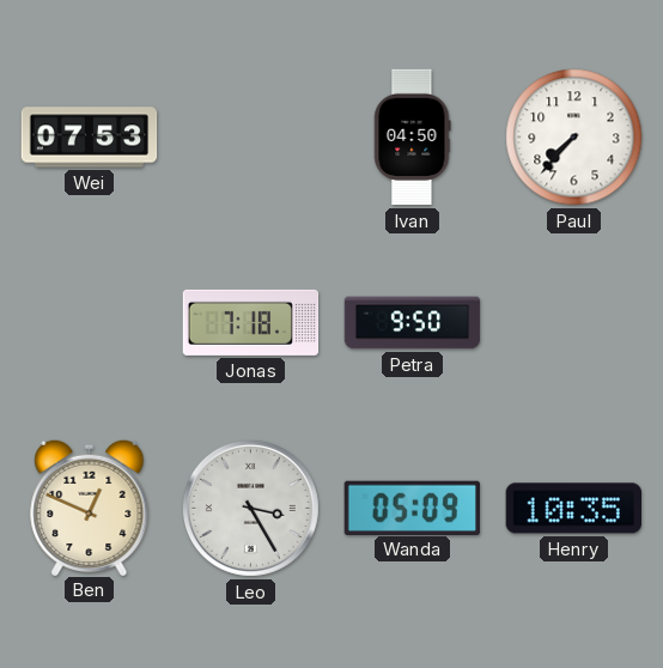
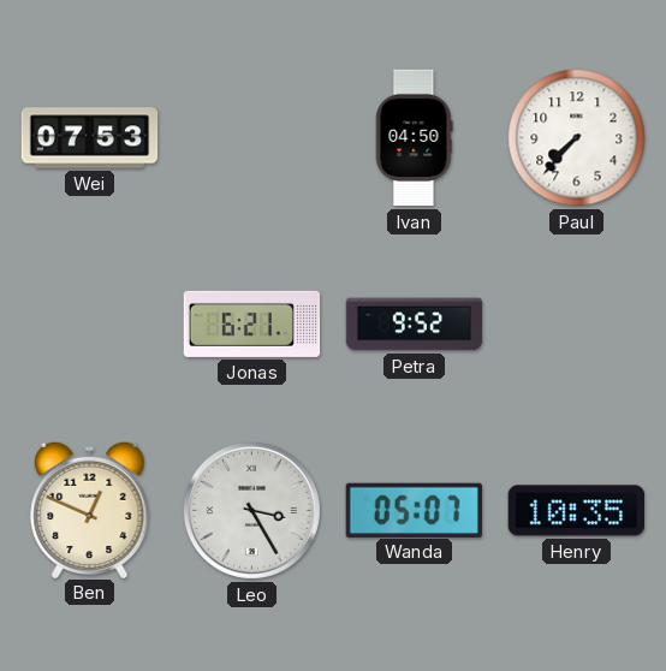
Jonas: 7:18 -> 6:21
Petra: 9:50 -> 9:52
Wanda: 05:09 -> 05:07
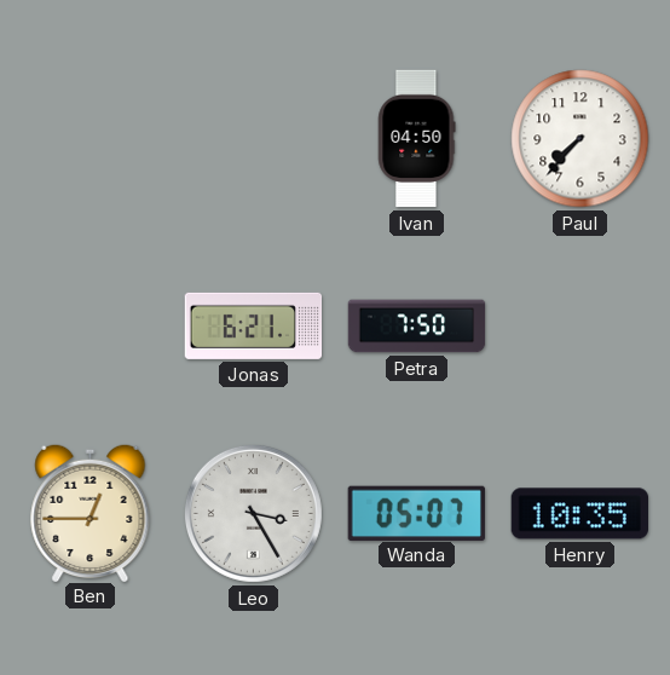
Wei: 07:53 -> none
Petra: 9:52 -> 7:50
Ben: 12:49 -> 12:45
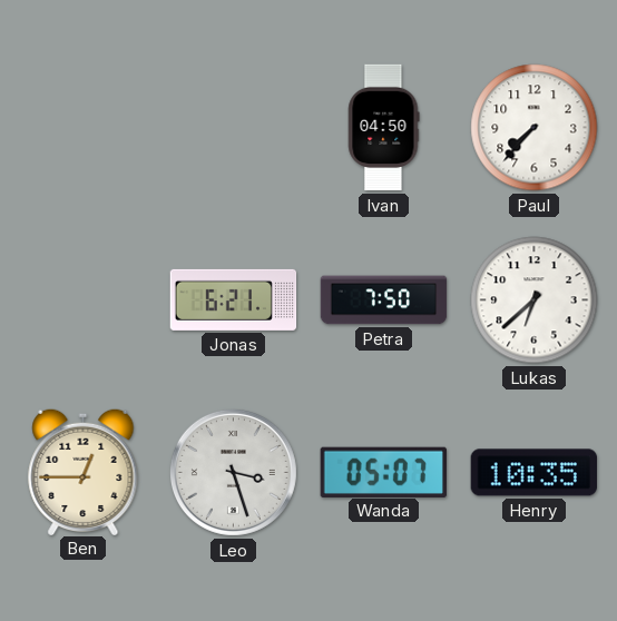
Lukas: none -> 6:38
Leo: 3:25 -> 3:27
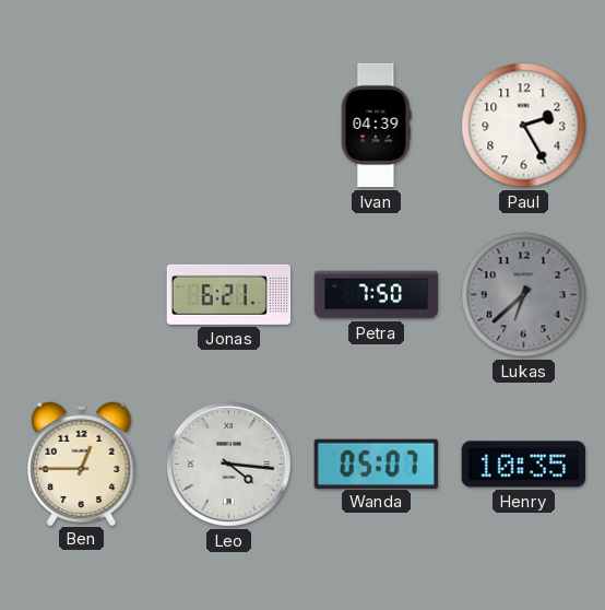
Ivan: 04:50 -> 04:39
Paul: 7:37 -> 2:25
Lukas dial: white -> grey
Leo: 3:27 -> 4:16
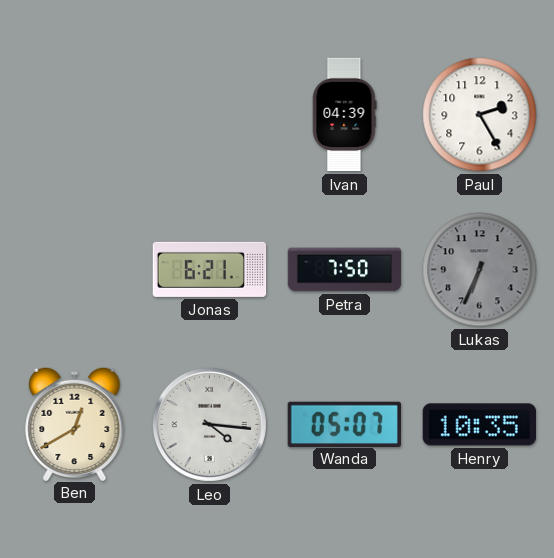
Lukas: 6:38 -> 6:34
Ben: 12:45 -> 12:40
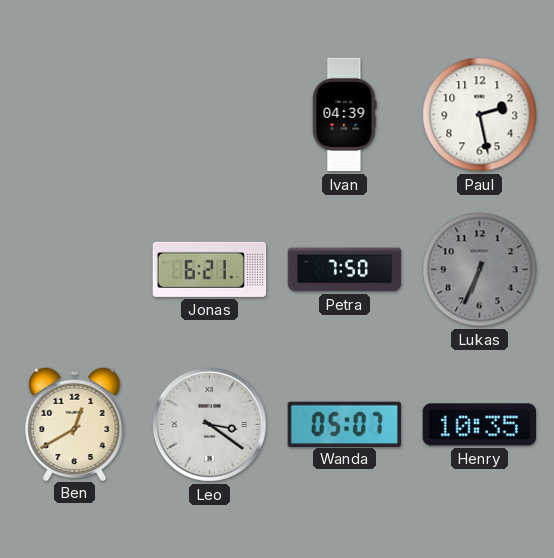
Paul: 2:25 -> 2:28
Leo: 4:16 -> 3:21
